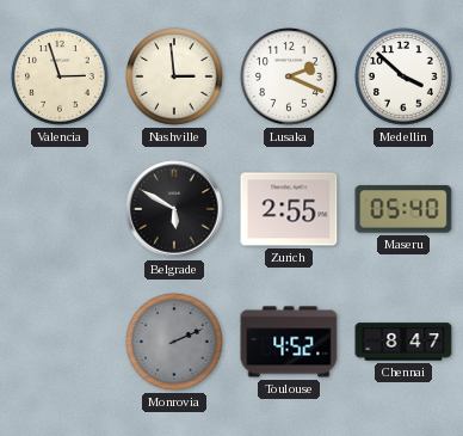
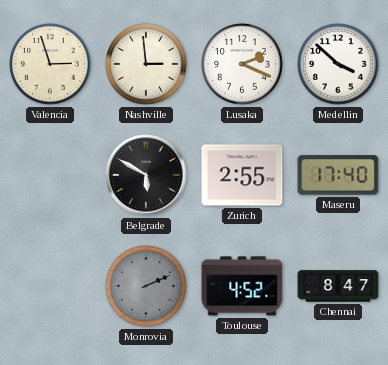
Maseru: 05:40 -> 17:40
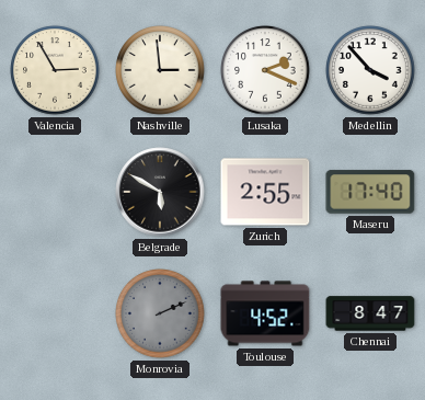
Valencia: 2:57 -> 2:55
Medellin: 3:52 -> 3:53
